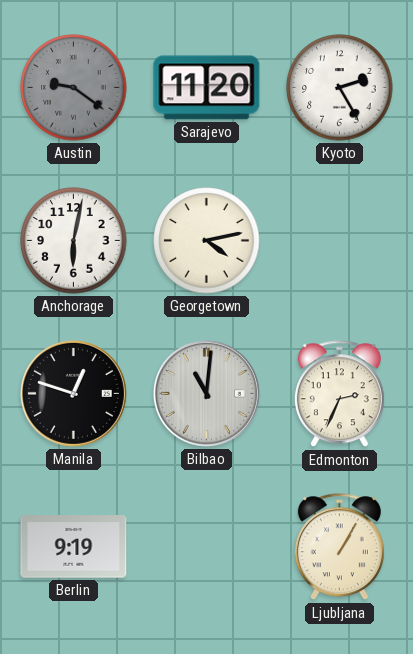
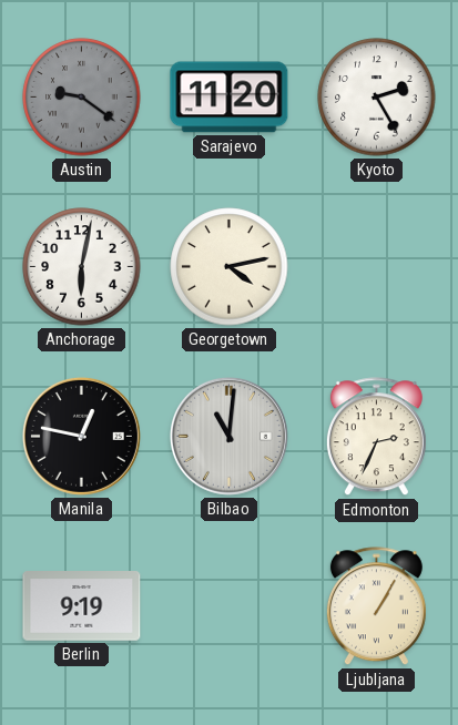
Manila: 12:48 -> 12:47
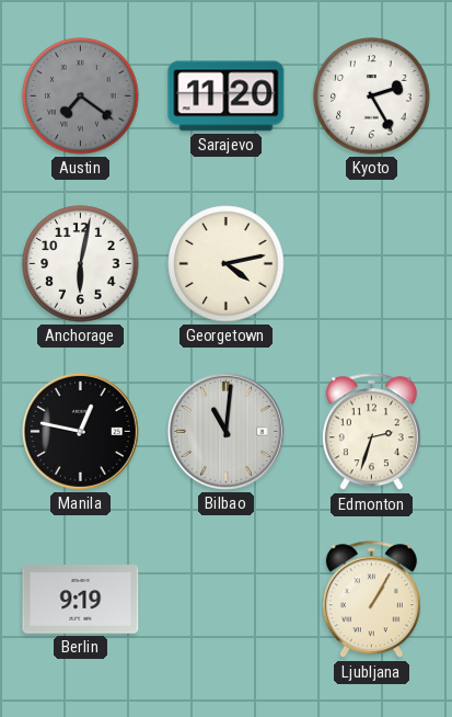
Austin: 9:21 -> 7:21
Edmonton: 2:34 -> 2:33
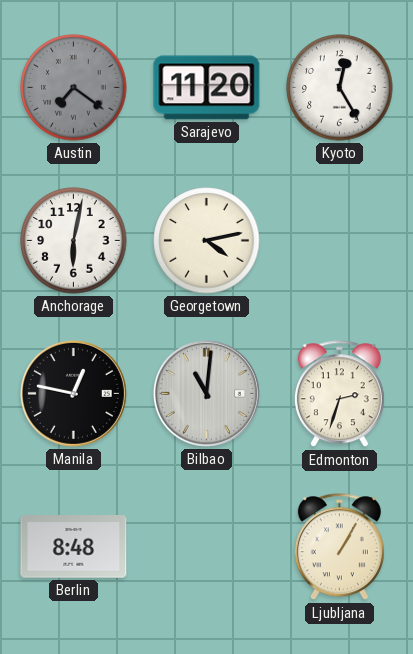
Kyoto: 2:25 -> 12:25
Berlin: 9:19 -> 8:48
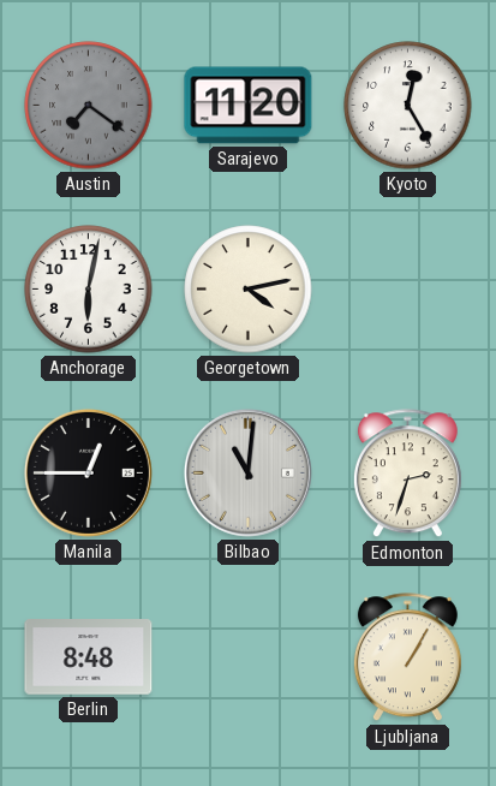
Manila: 12:47 -> 12:45
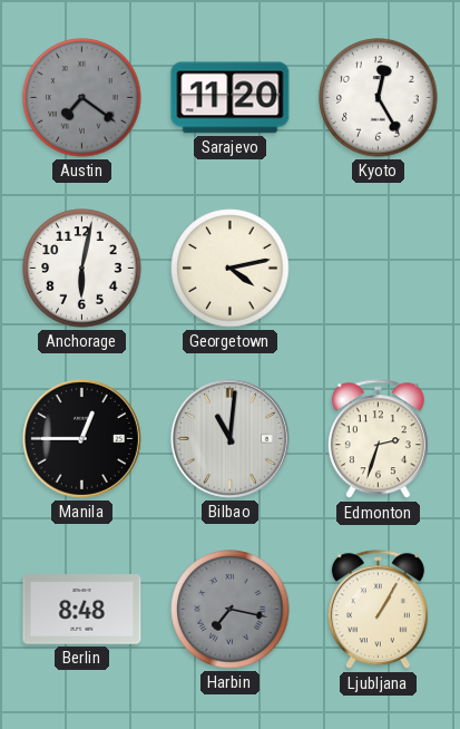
Harbin: none -> 7:17
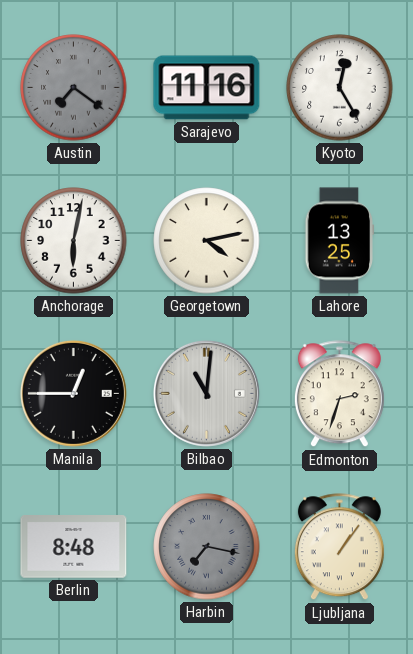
Sarajevo: 11:20 -> 11:16
Lahore: none -> 13:25
Ljubljana: 1:05 -> 1:06
